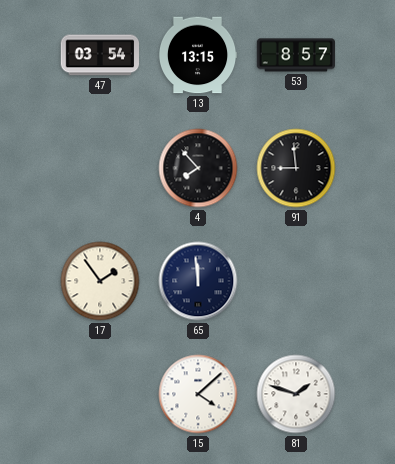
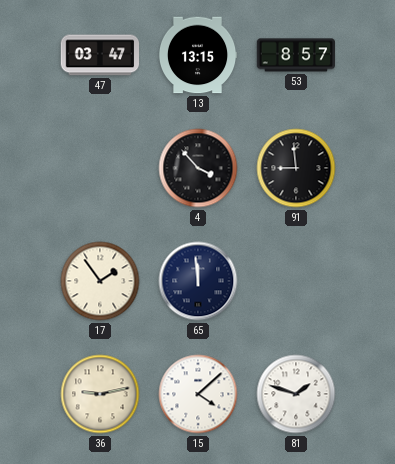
47: 03:54 -> 03:47
4: 7:53 -> 3:53
36: none -> 9:13
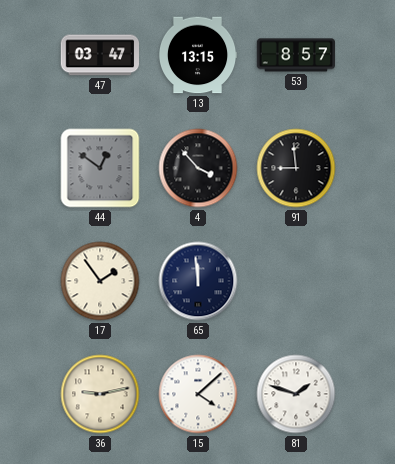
44: none -> 12:51
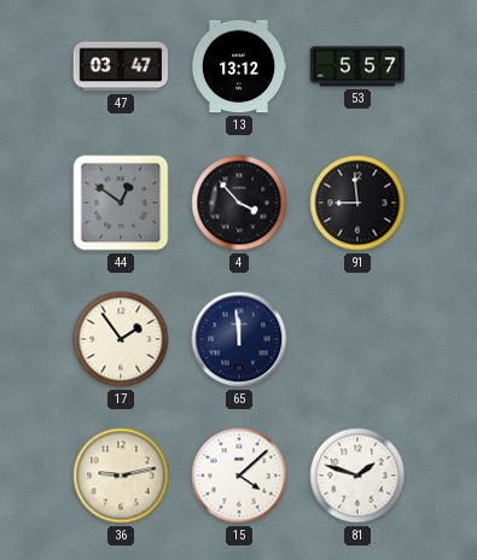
13: 13:15 -> 13:12
53: 8:57 -> 5:57
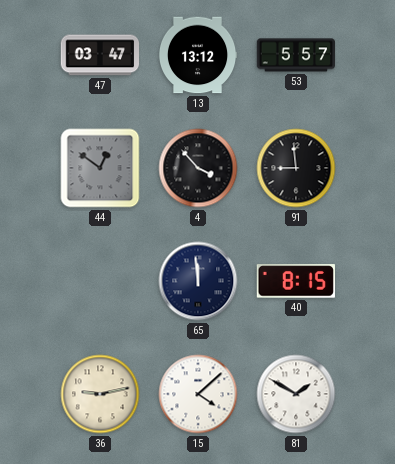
17: 1:54 -> none
40: none -> 8:15
81: 1:48 -> 1:50
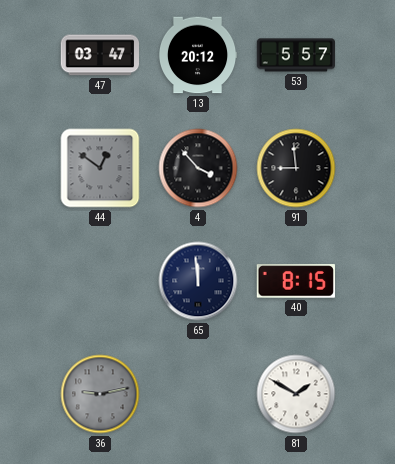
13: 13:12 -> 20:12
36 dial: cream -> grey
15: 4:08 -> none
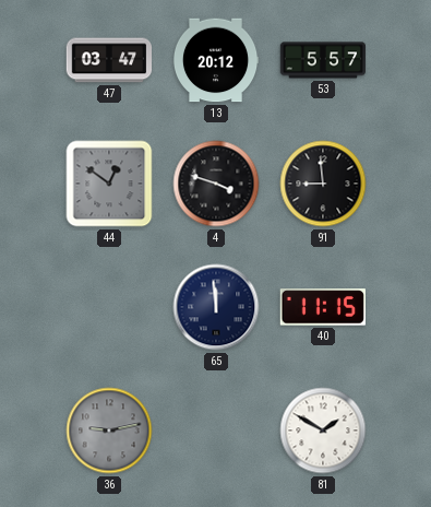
4: 3:53 -> 3:48
40: 8:15 -> 11:15
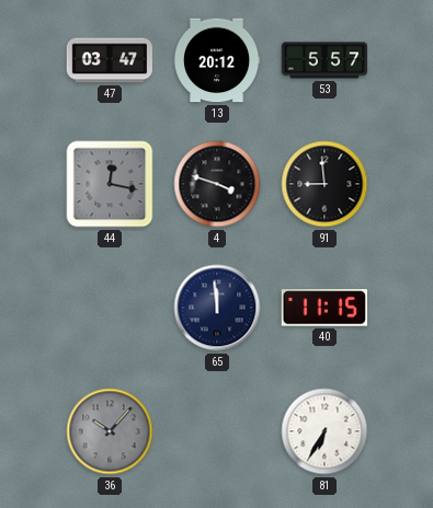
44: 12:51 -> 12:17
36: 9:13 -> 10:07
81: 1:50 -> 6:35
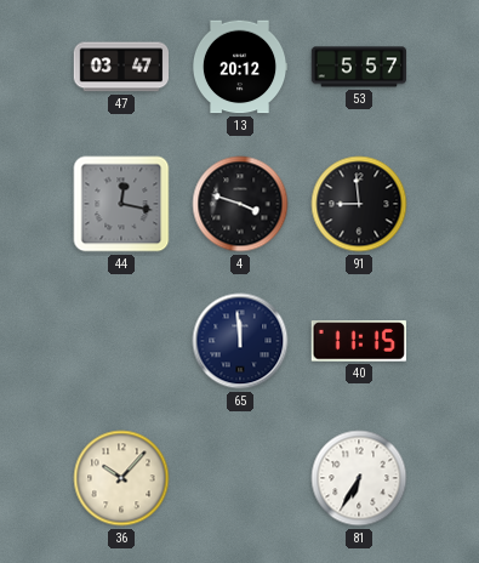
36 dial: grey -> cream
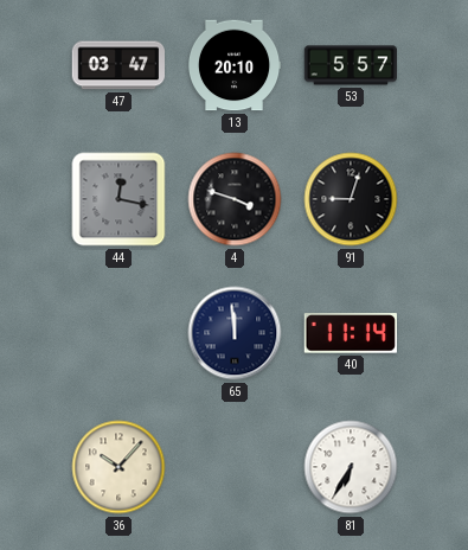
13: 20:12 -> 20:10
91: 8:59 -> 9:03
40: 11:15 -> 11:14
